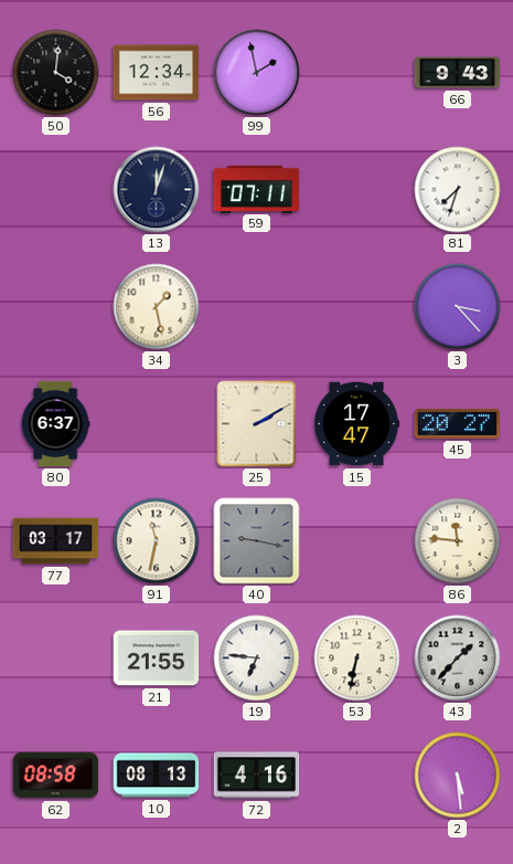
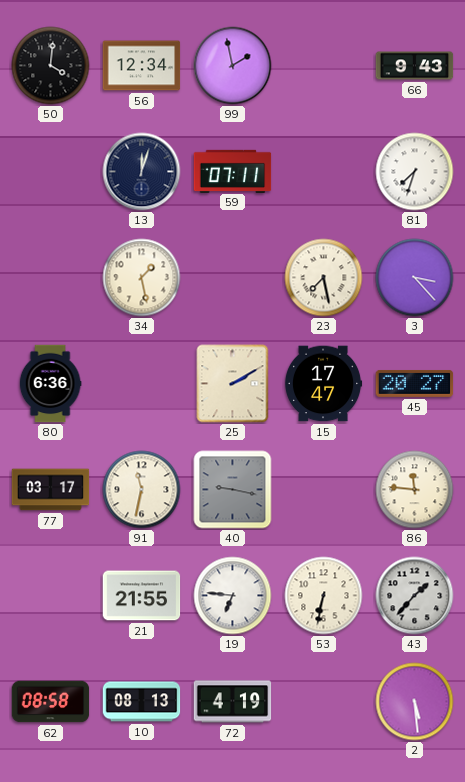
23: none -> 7:28
80: 6:37 -> 6:36
72: 4:16 -> 4:19
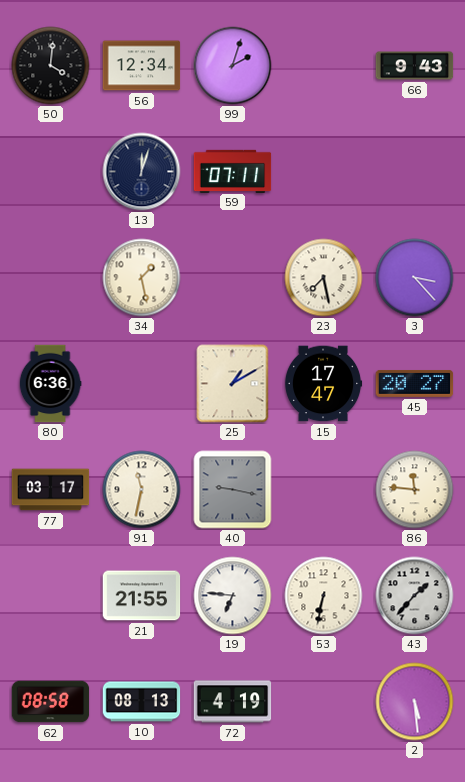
99: 1:58 -> 2:03
81: 7:33 -> none
25: 2:10 -> 1:10
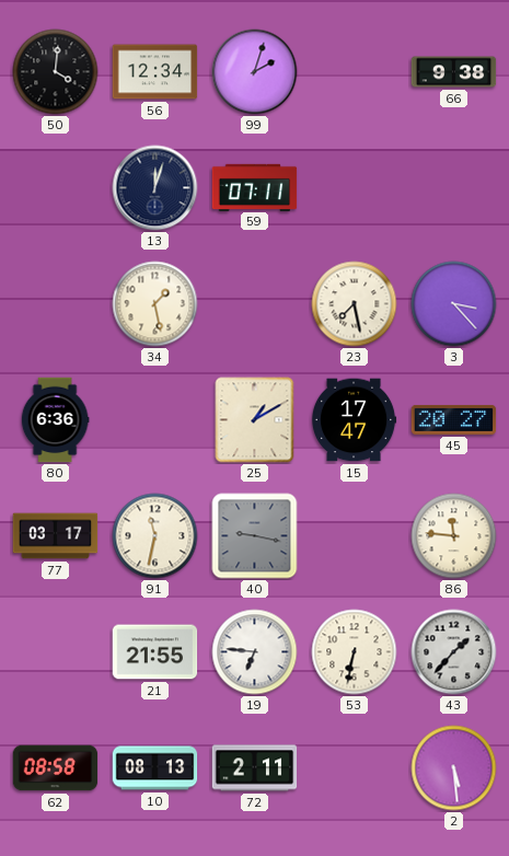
66: 9:43 -> 9:38
72: 4:19 -> 2:11
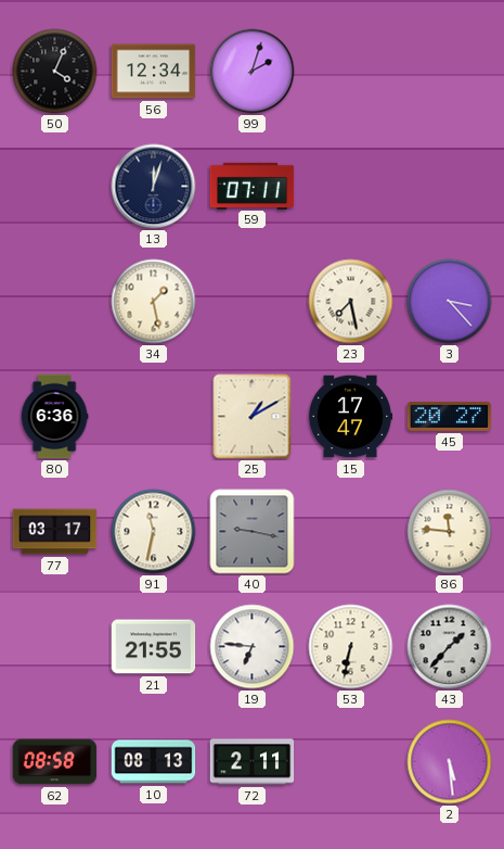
50: 4:01 -> 4:04
66: 9:38 -> none
